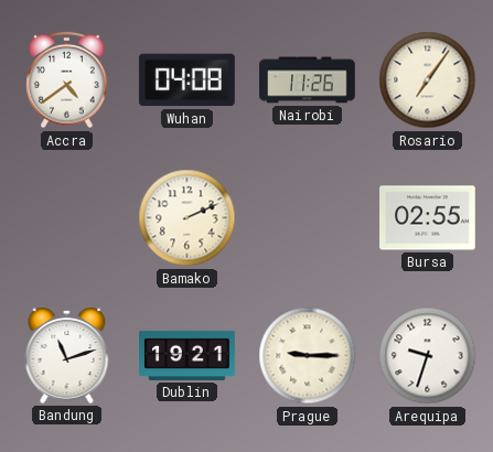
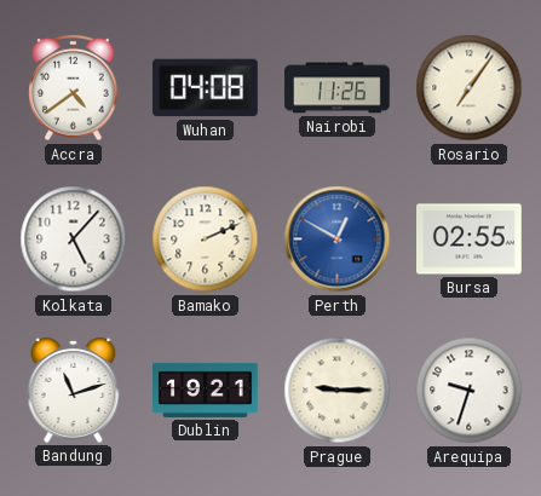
Kolkata: none -> 5:07
Perth: none -> 12:50
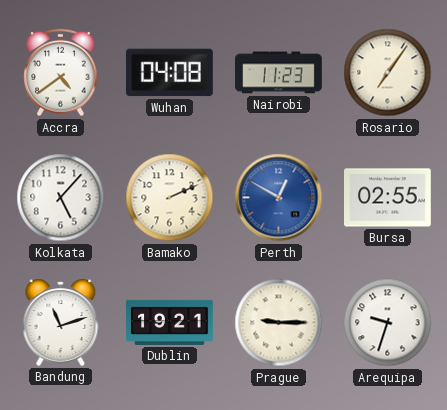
Nairobi: 11:26 -> 11:23
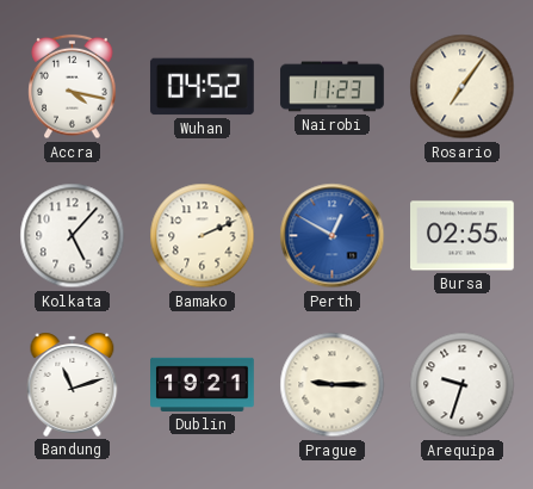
Accra: 4:39 -> 4:17
Wuhan: 04:08 -> 04:52
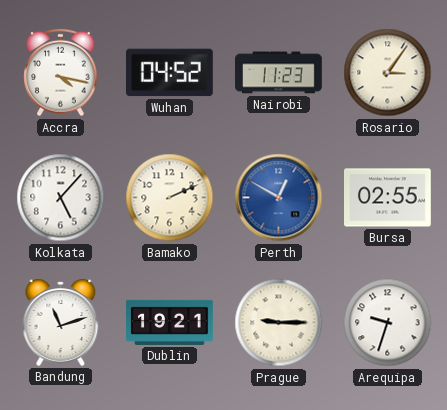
Rosario: 7:06 -> 3:06
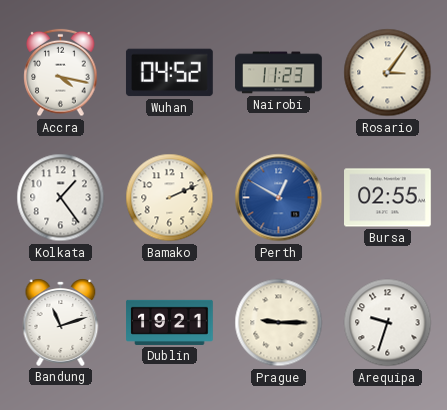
Kolkata: 5:07 -> 1:24
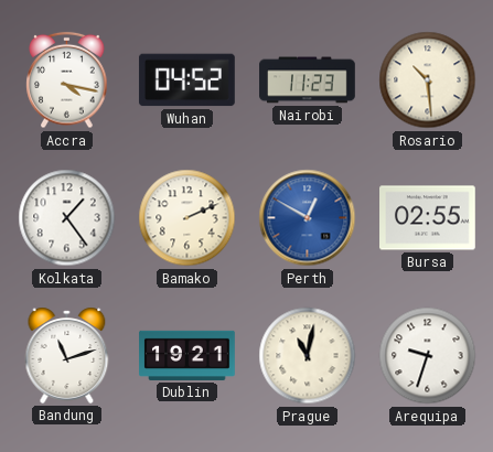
Rosario: 3:06 -> 10:29
Prague: 9:15 -> 11:02
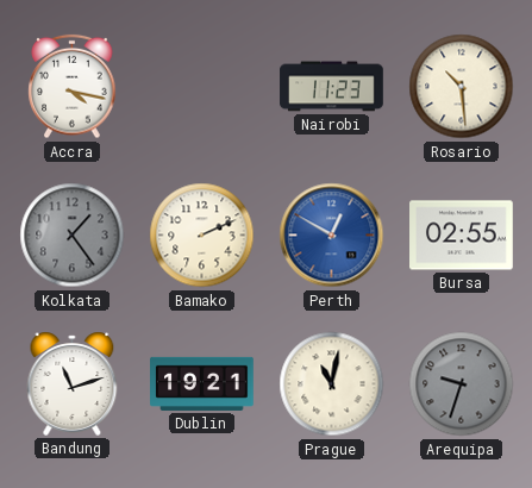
Wuhan: 04:52 -> none
Kolkata dial: white -> grey
Arequipa dial: white -> grey
